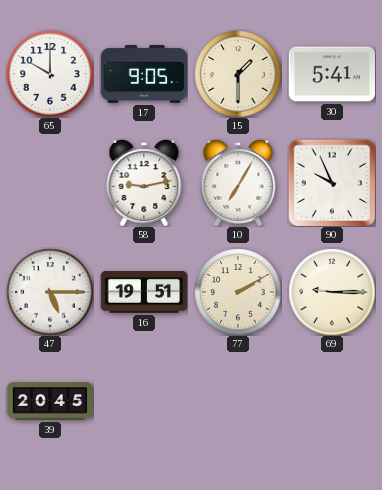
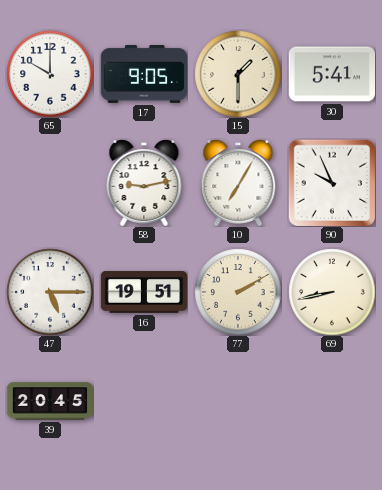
69: 9:15 -> 8:43
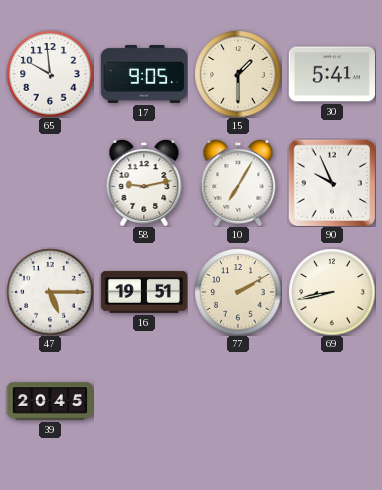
65: 10:00 -> 9:59
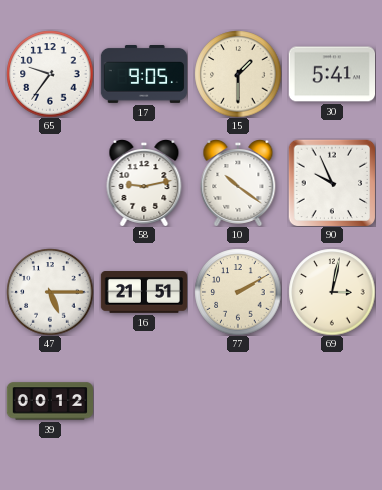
65: 9:59 -> 9:36
10: 7:05 -> 10:21
16: 19:51 -> 21:51
69: 8:43 -> 3:02
39: 20:45 -> 00:12
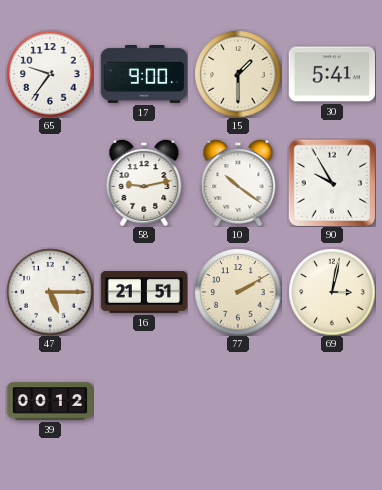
17: 9:05 -> 9:00
90: 9:56 -> 9:55
